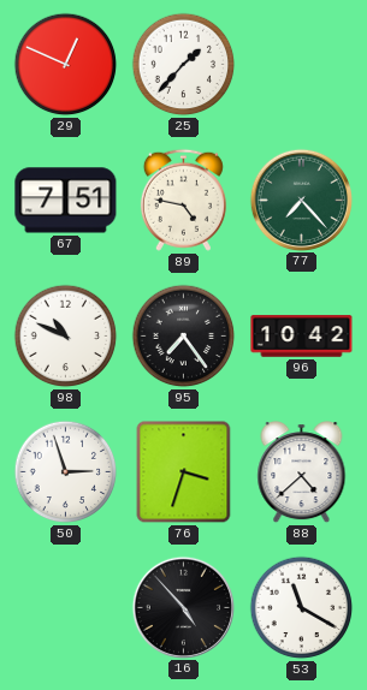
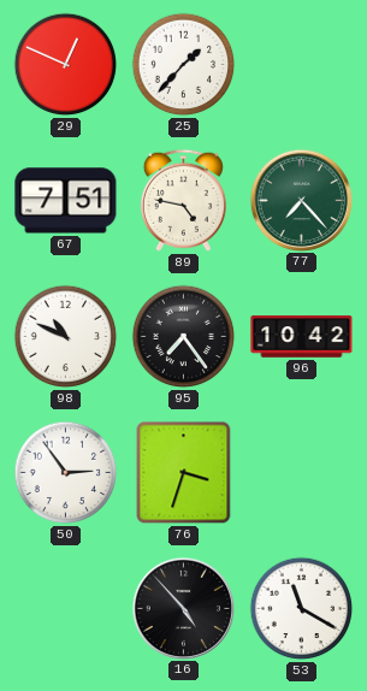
50: 2:57 -> 2:54
88: 4:38 -> none
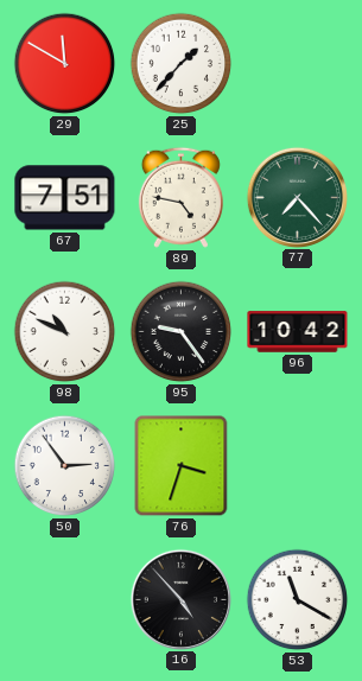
29: 12:49 -> 11:50
95: 7:24 -> 9:24
